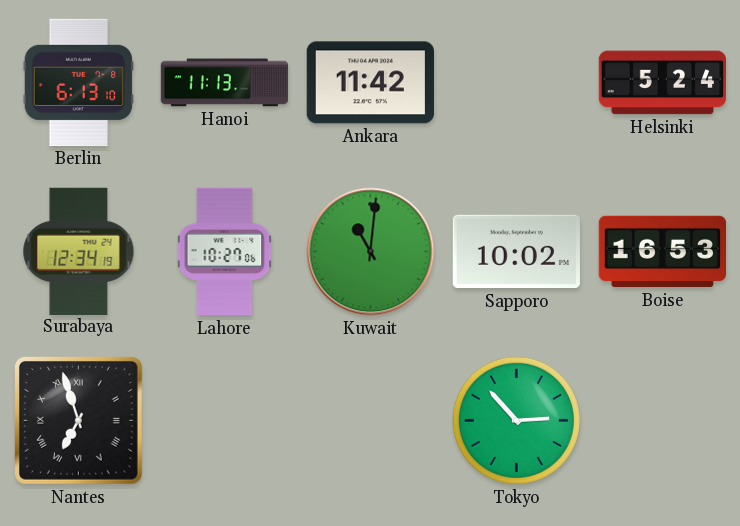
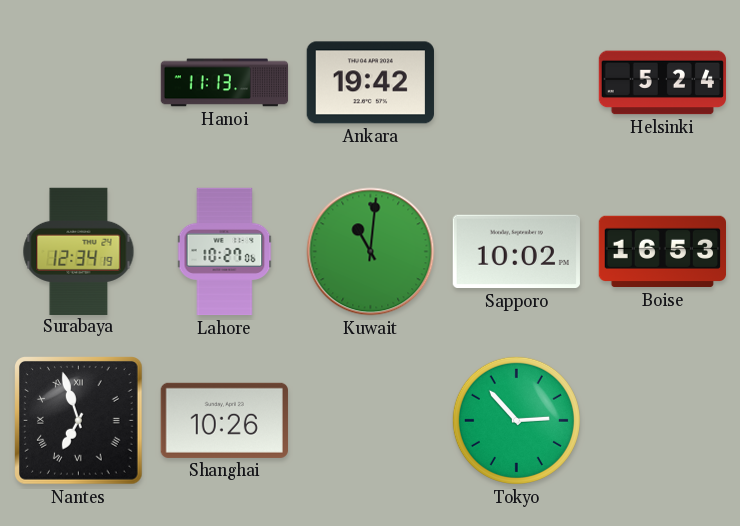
Berlin: 6:13 -> none
Ankara: 11:42 -> 19:42
Shanghai: none -> 10:26
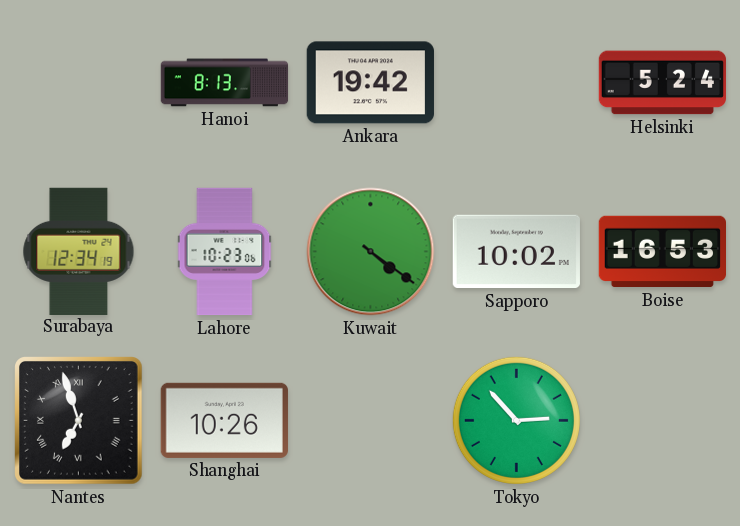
Hanoi: 11:13 -> 8:13
Lahore: 10:27 -> 10:23
Kuwait: 11:01 -> 4:21
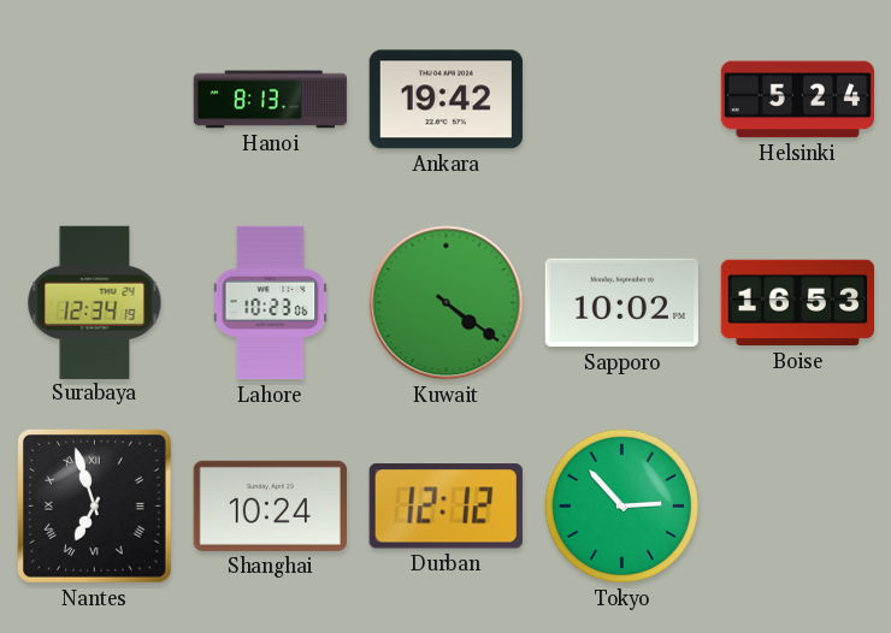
Shanghai: 10:26 -> 10:24
Durban: none -> 12:12
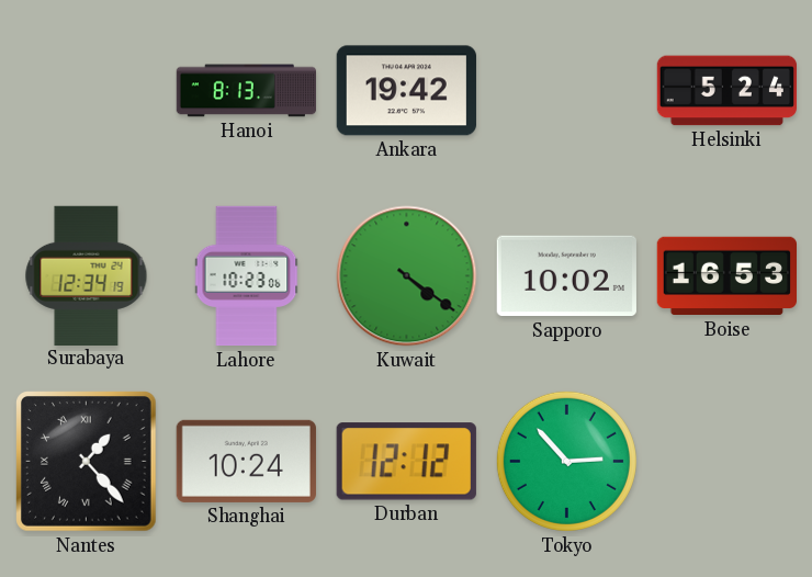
Nantes: 6:57 -> 1:23
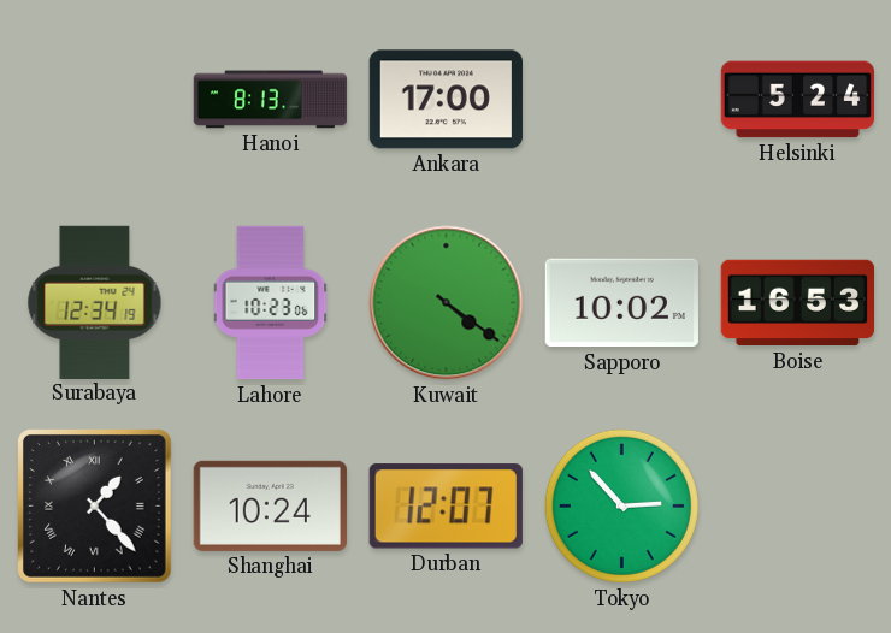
Ankara: 19:42 -> 17:00
Durban: 12:12 -> 12:07
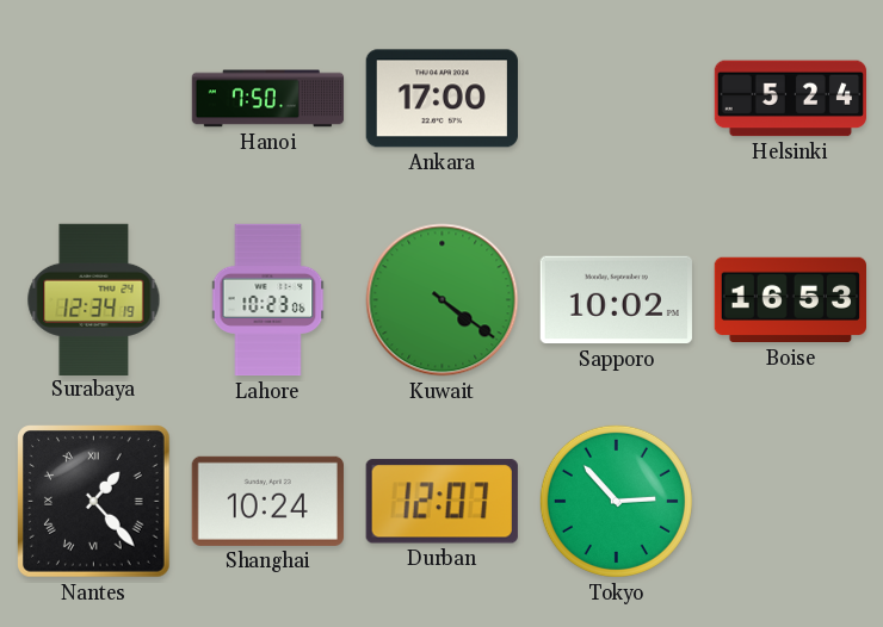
Hanoi: 8:13 -> 7:50
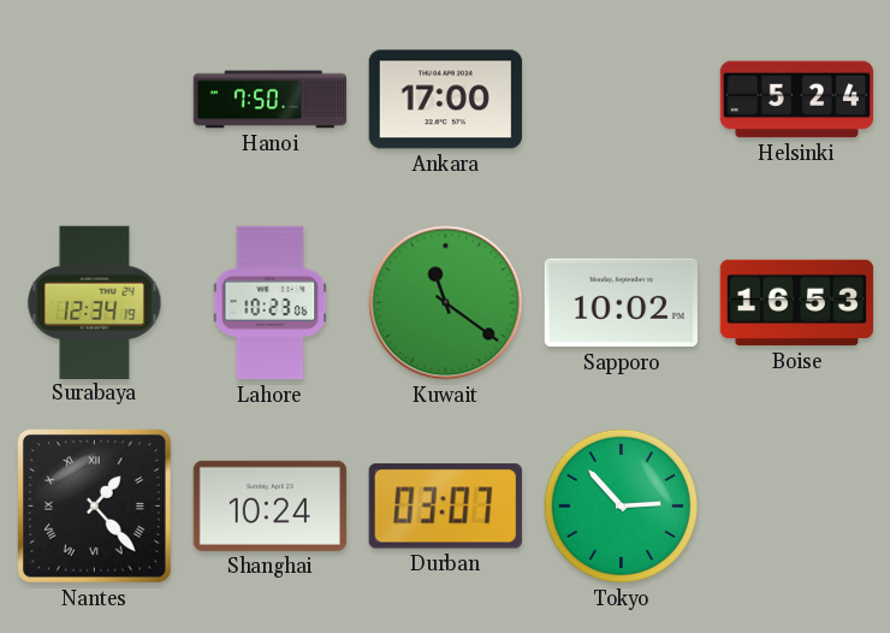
Kuwait: 4:21 -> 11:21
Durban: 12:07 -> 03:07
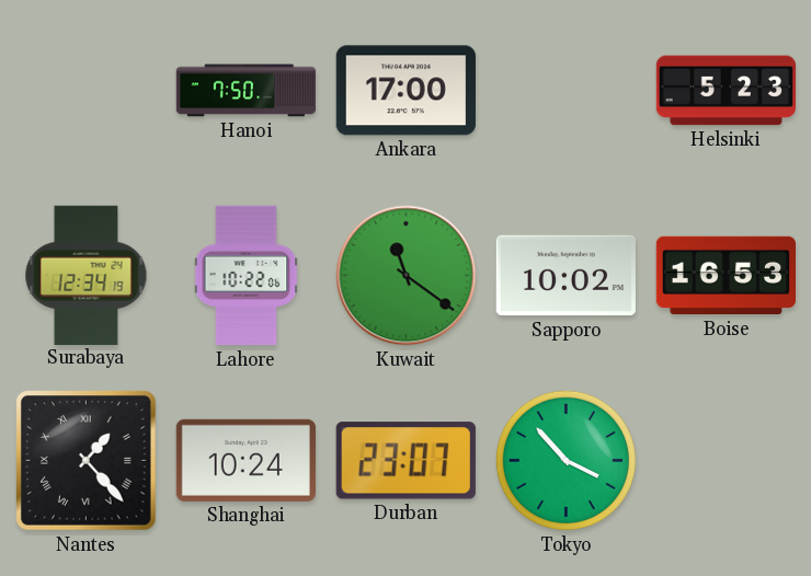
Helsinki: 5:24 -> 5:23
Lahore: 10:23 -> 10:22
Durban: 03:07 -> 23:07
Tokyo: 2:53 -> 3:53
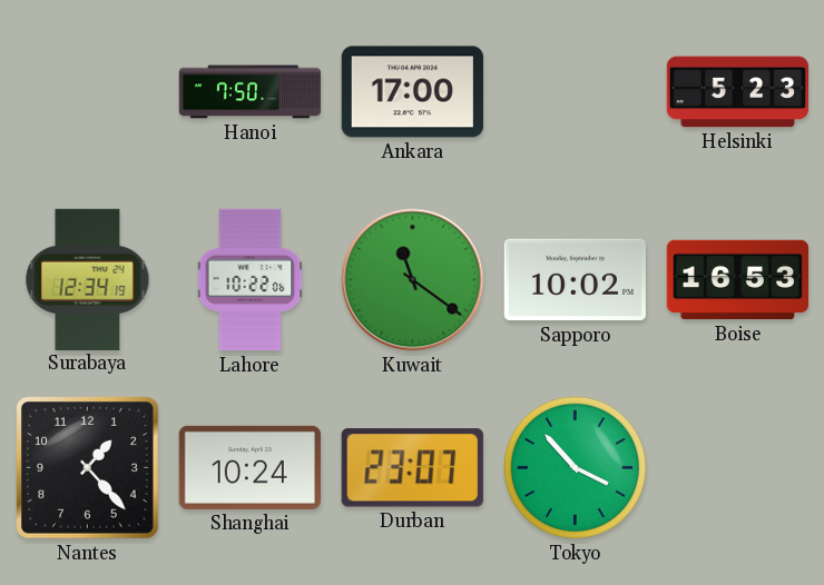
Nantes numerals: Roman -> Arabic
